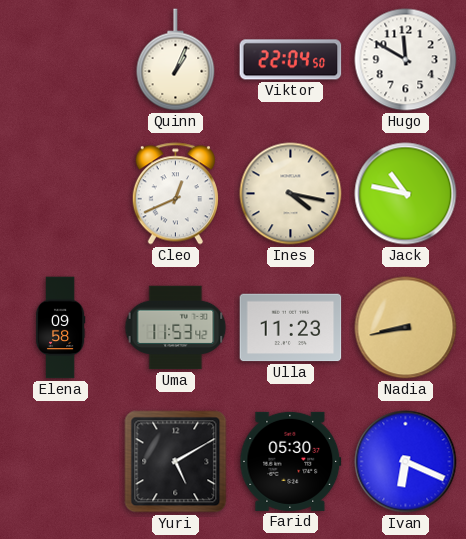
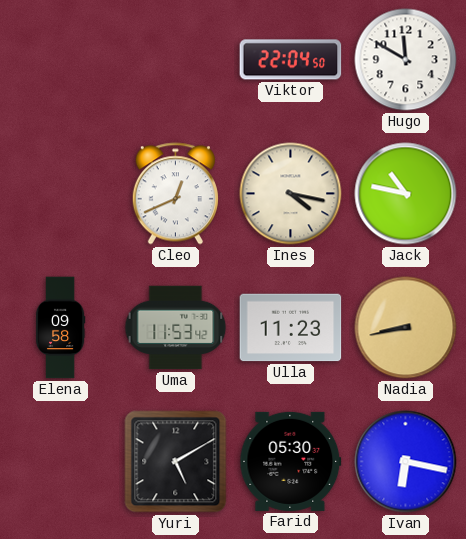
Quinn: 1:04 -> none
Ivan: 6:19 -> 6:17
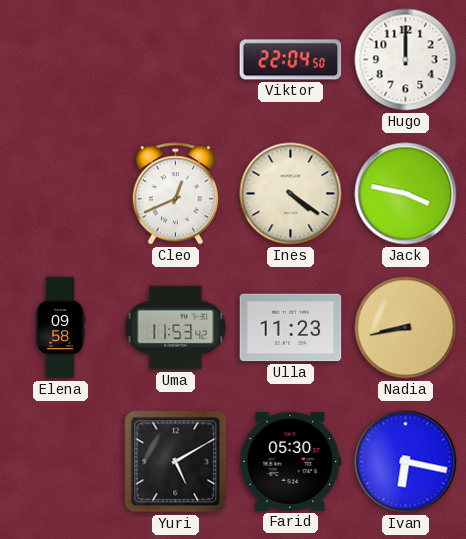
Hugo: 11:50 -> 12:00
Ines: 4:17 -> 4:21
Jack: 10:47 -> 3:47
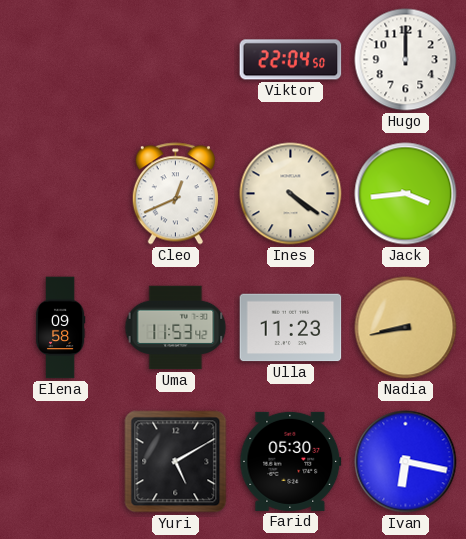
Jack: 3:47 -> 3:44
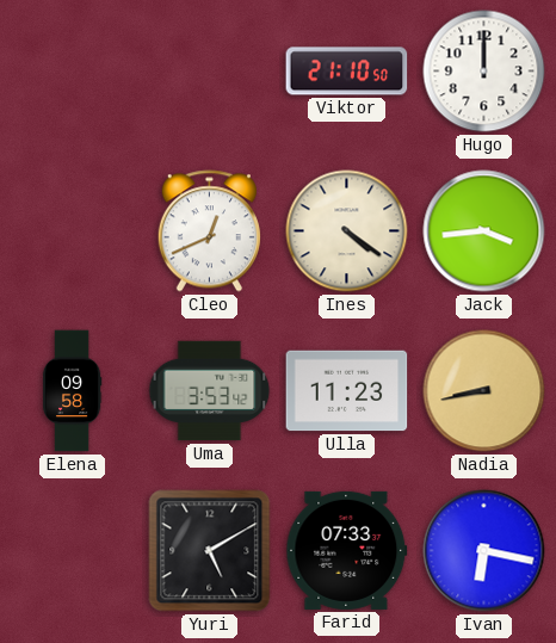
Viktor: 22:04 -> 21:10
Uma: 11:53 -> 3:53
Farid: 05:30 -> 07:33
